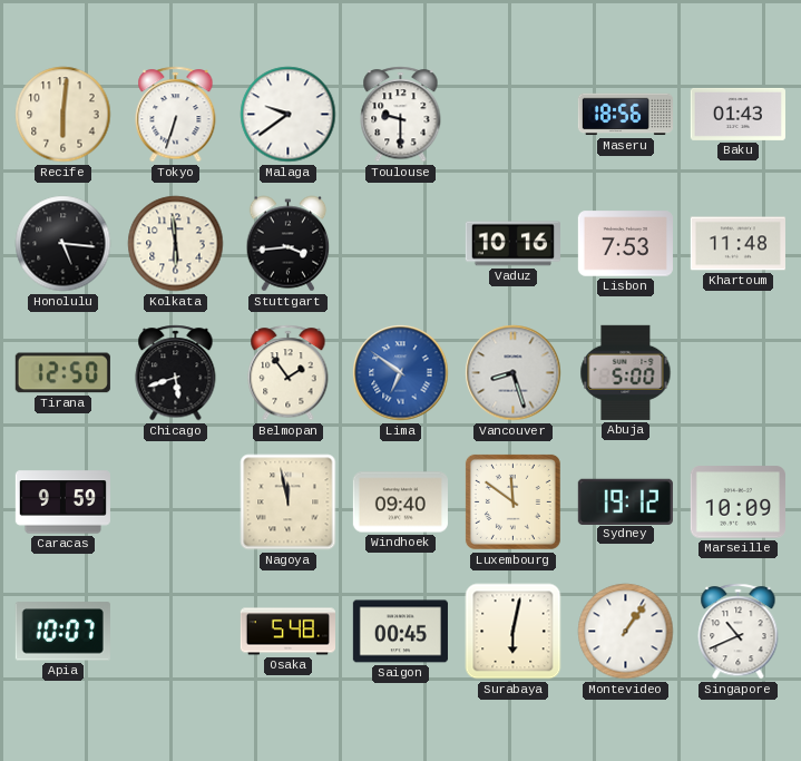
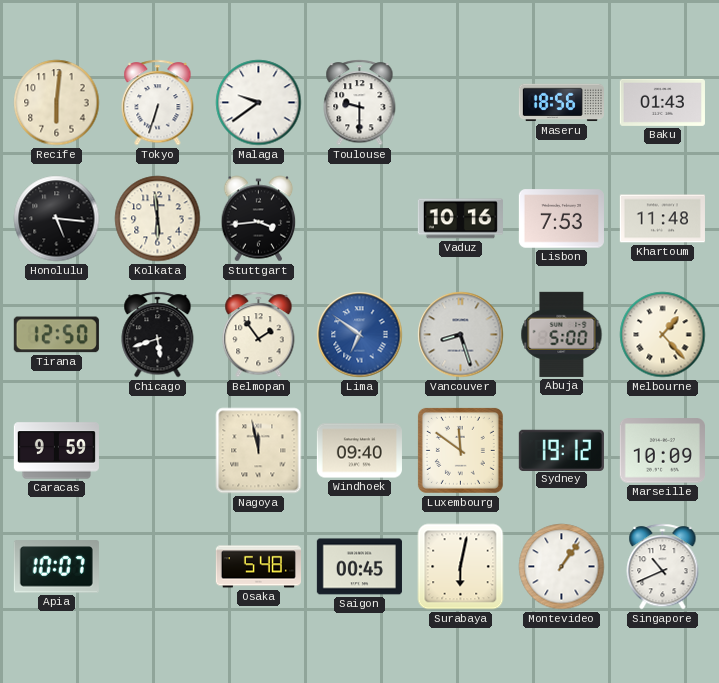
Melbourne: none -> 1:23
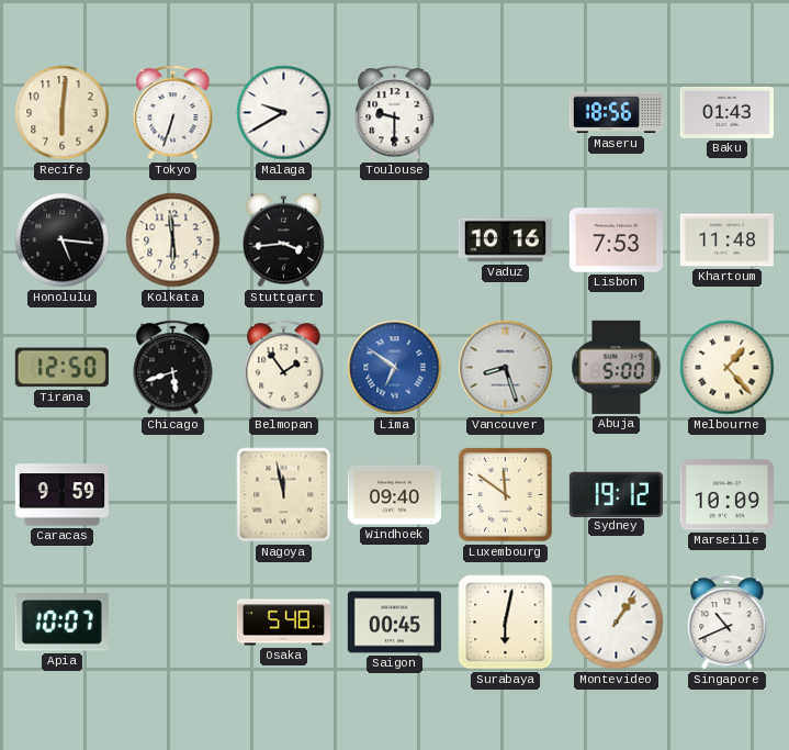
Malaga: 9:39 -> 9:40
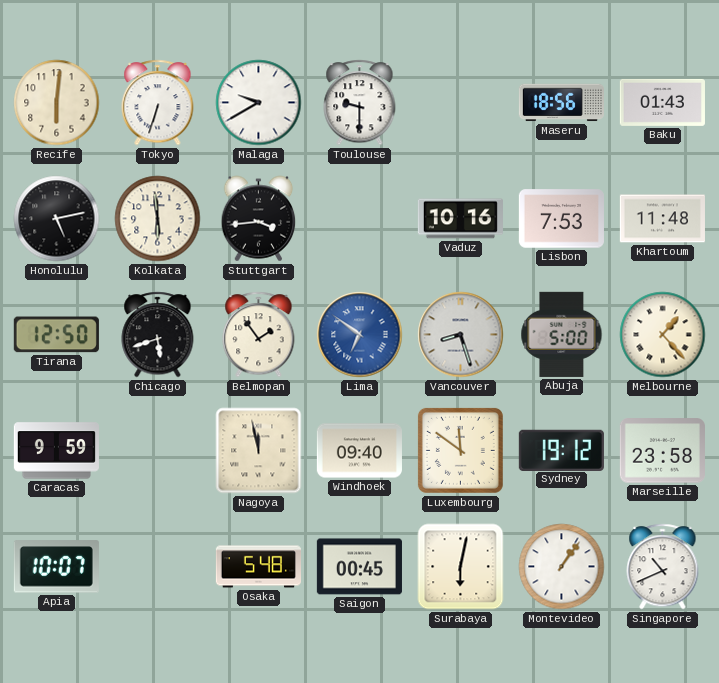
Honolulu: 5:16 -> 5:13
Marseille: 10:09 -> 23:58
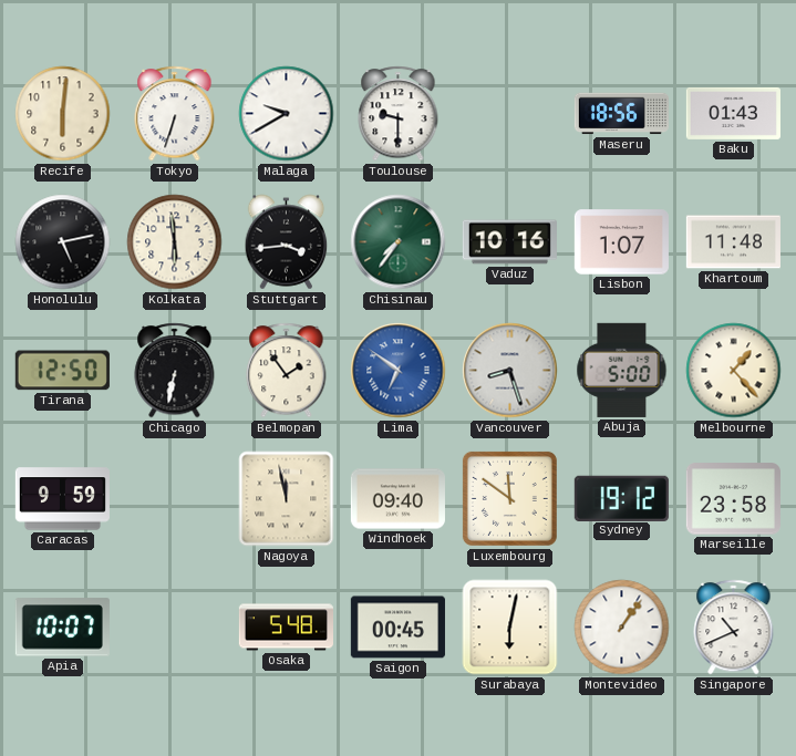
Chisinau: none -> 7:36
Lisbon: 7:53 -> 1:07
Chicago: 5:42 -> 6:32
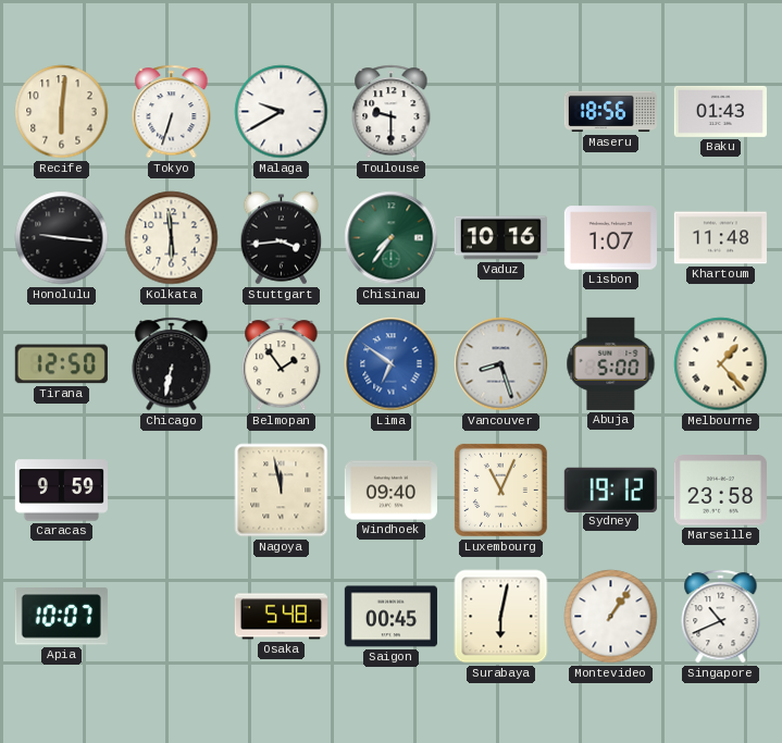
Honolulu: 5:13 -> 9:16
Luxembourg: 11:51 -> 11:04
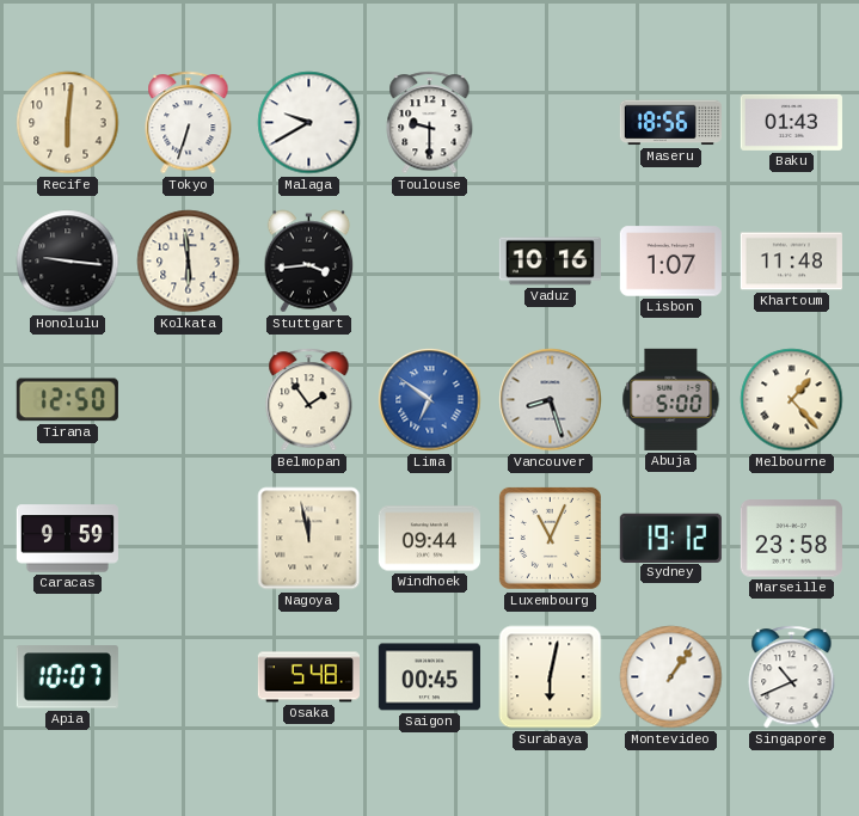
Chisinau: 7:36 -> none
Chicago: 6:32 -> none
Windhoek: 09:40 -> 09:44
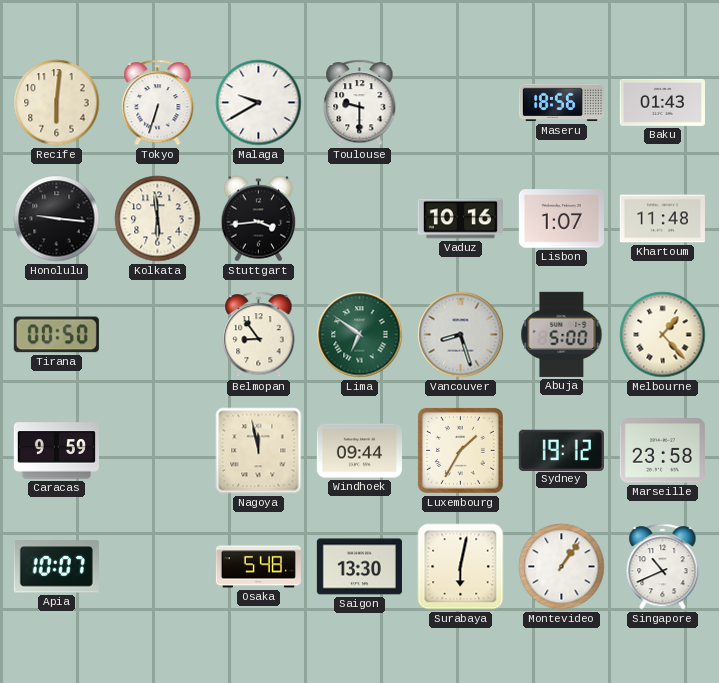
Tirana: 12:50 -> 00:50
Belmopan: 1:54 -> 8:54
Lima dial: blue -> green
Luxembourg: 11:04 -> 1:35
Saigon: 00:45 -> 13:30
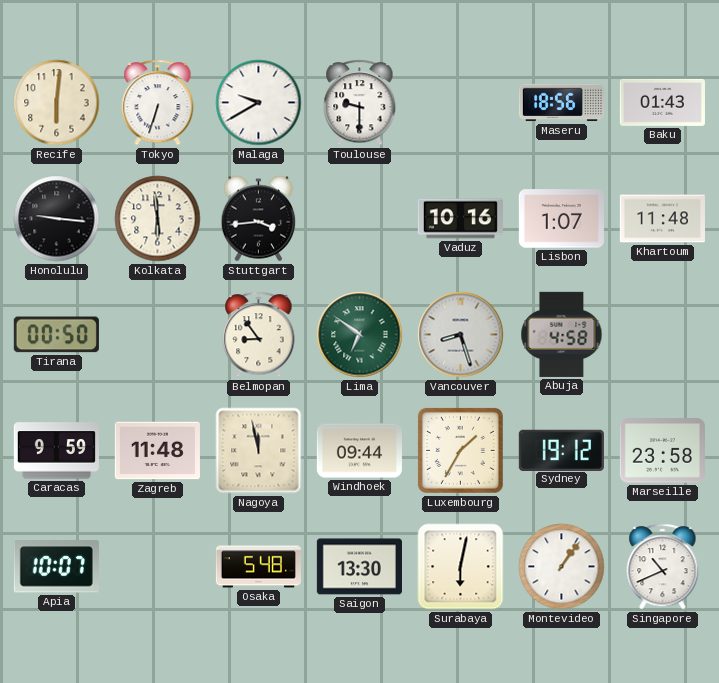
Abuja: 5:00 -> 4:58
Melbourne: 1:23 -> none
Zagreb: none -> 11:48
